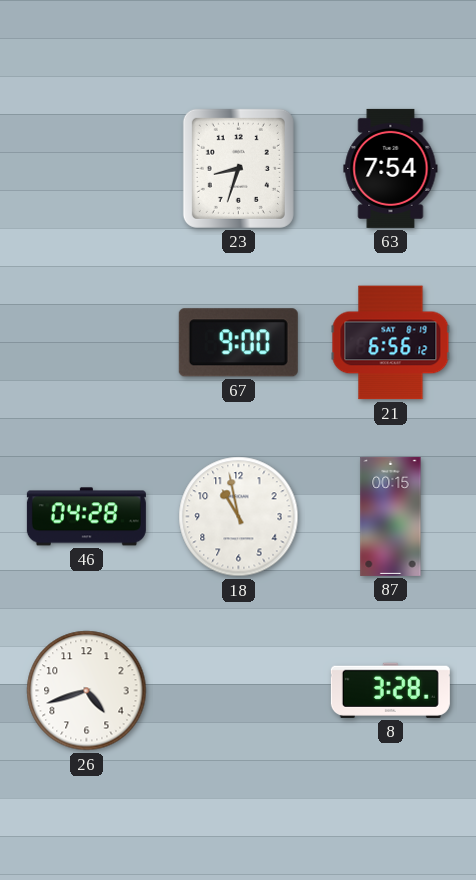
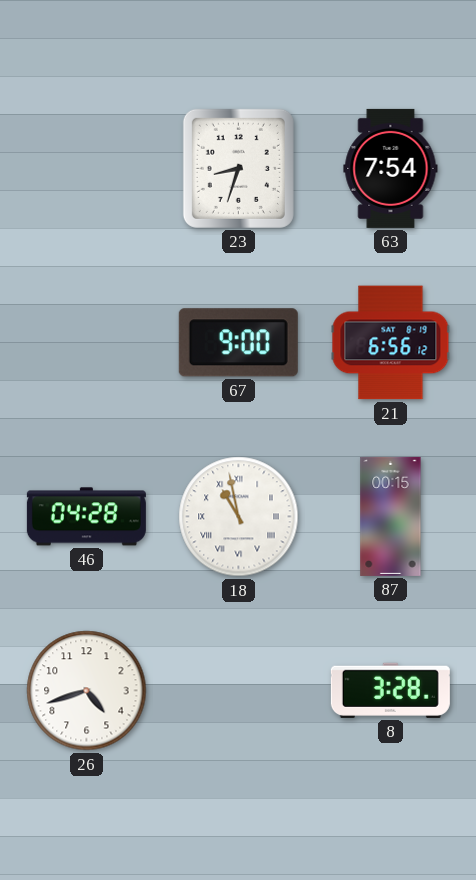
18 numerals: Arabic -> Roman
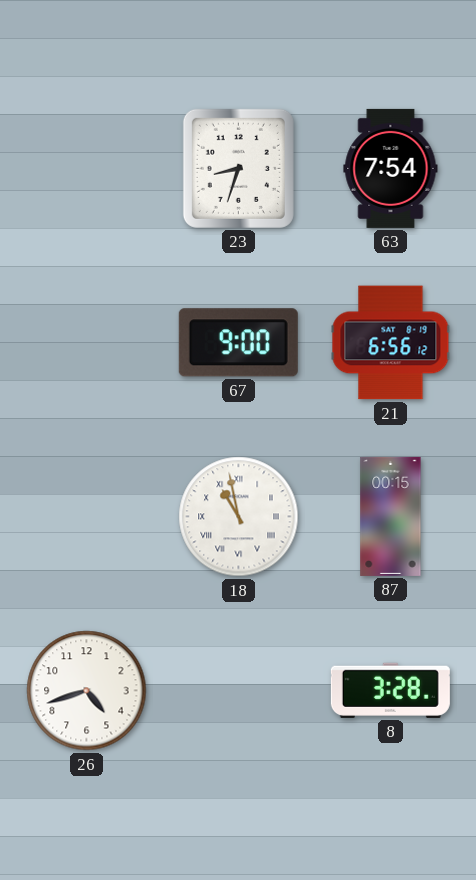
46: 04:28 -> none
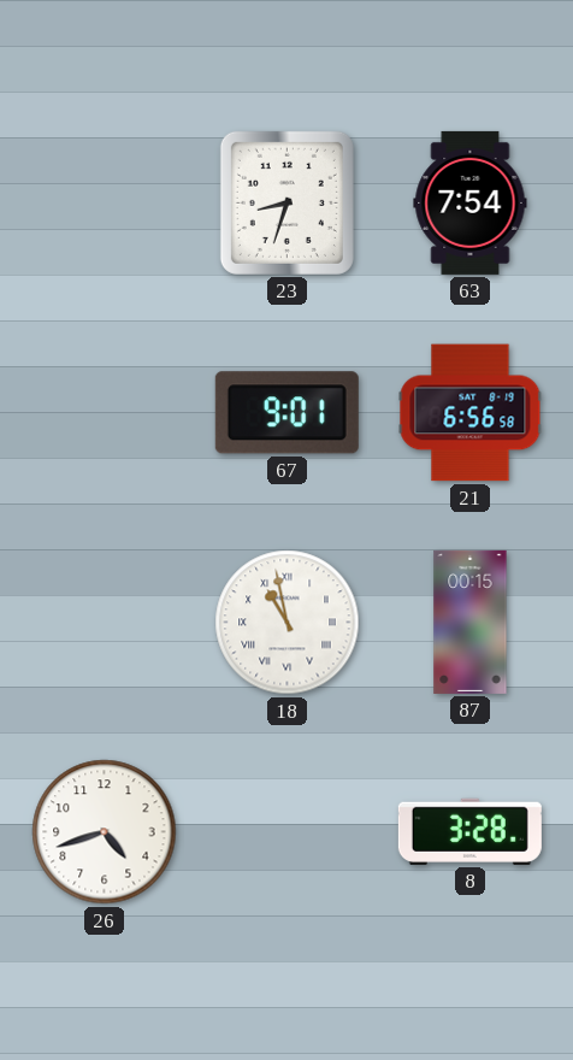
67: 9:00 -> 9:01
21: 6:56:12 -> 6:56:58
